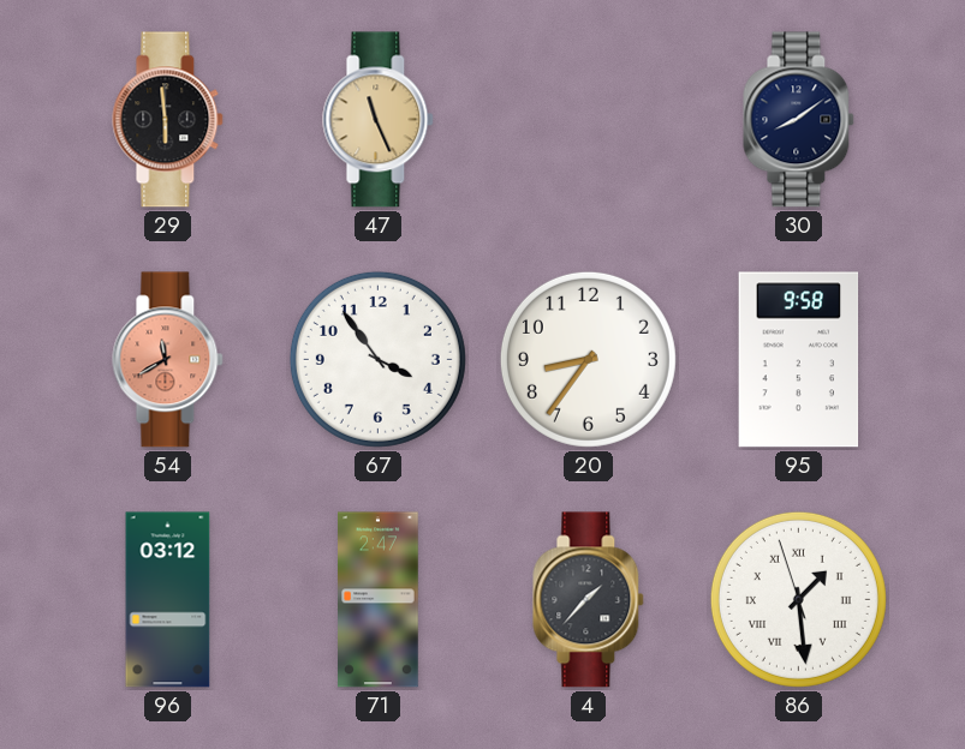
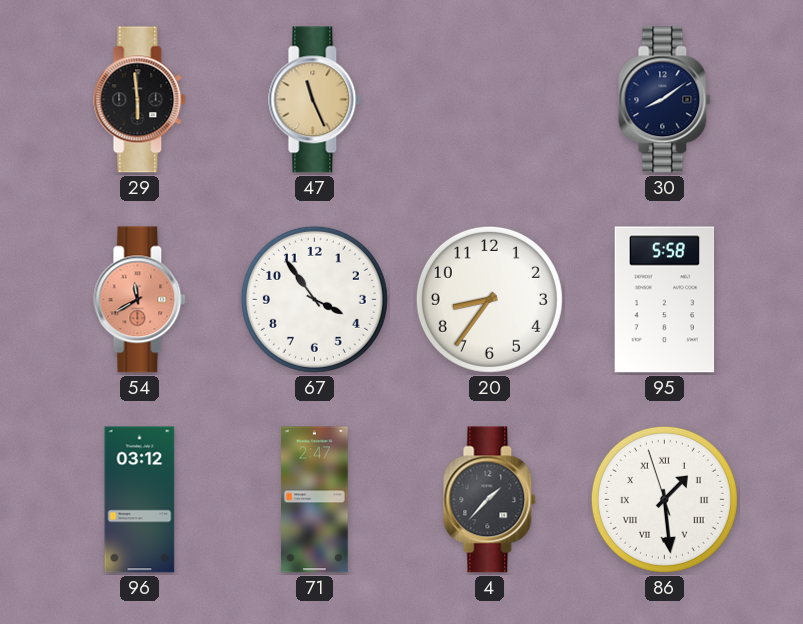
95: 9:58 -> 5:58
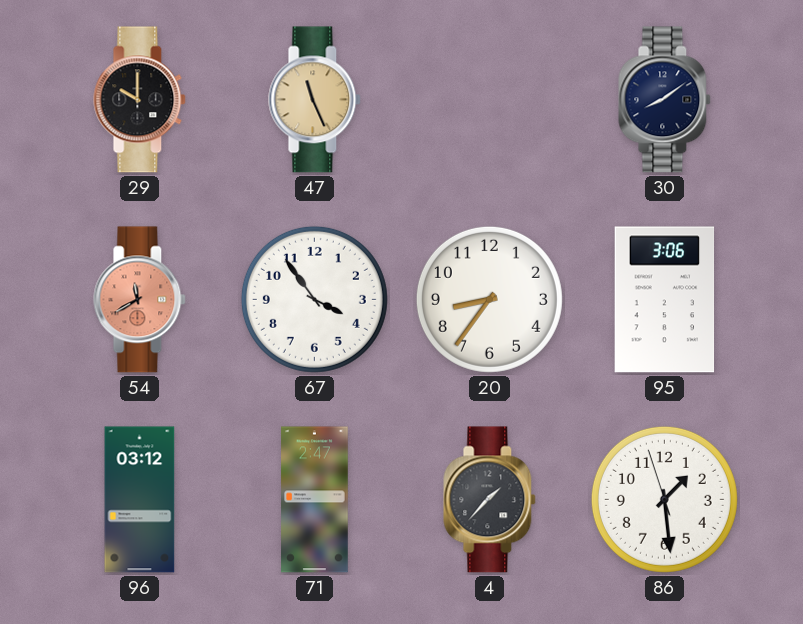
29: 5:59 -> 10:00
95: 5:58 -> 3:06
86 numerals: Roman -> Arabic
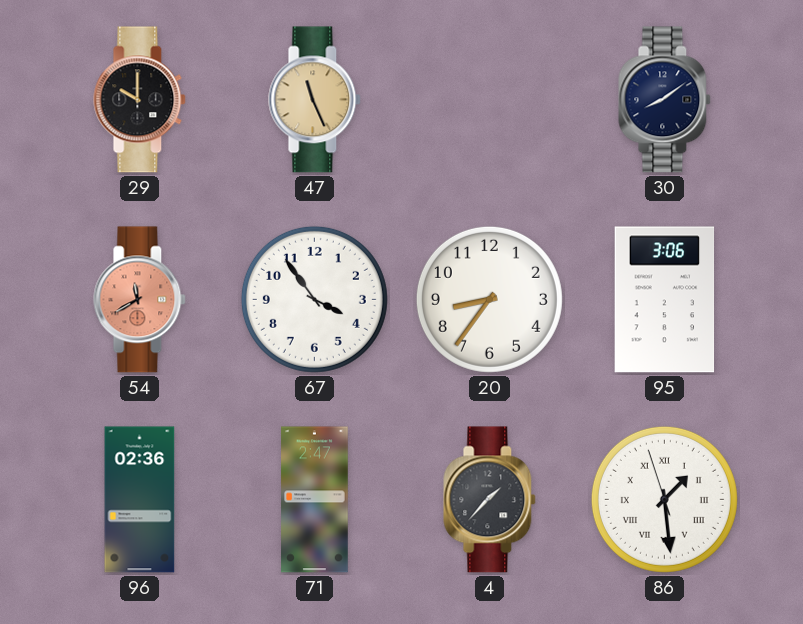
96: 03:12 -> 02:36
86 numerals: Arabic -> Roman
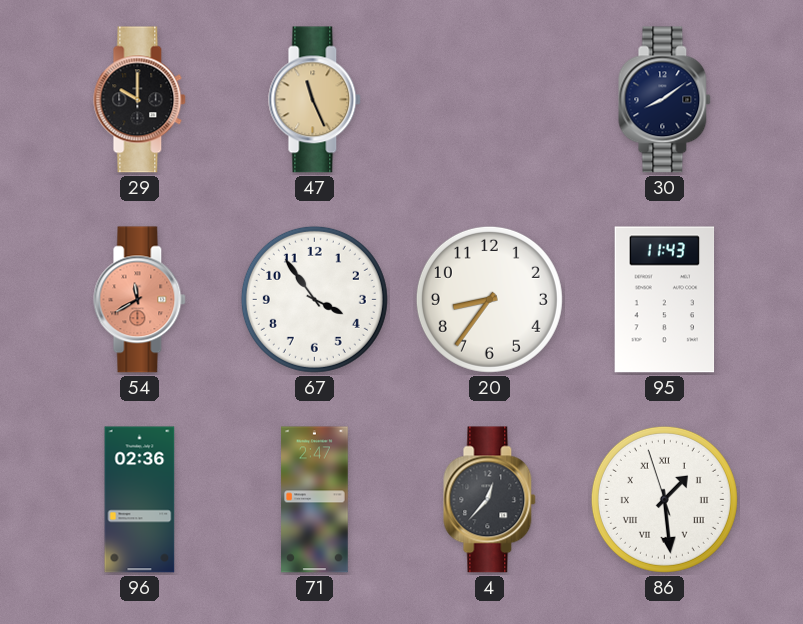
95: 3:06 -> 11:43
4: 1:37 -> 12:37
